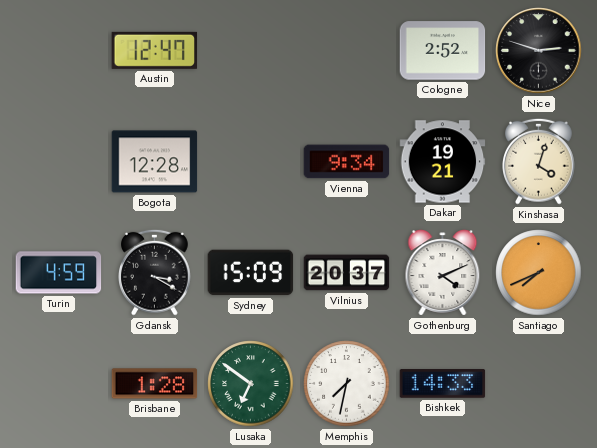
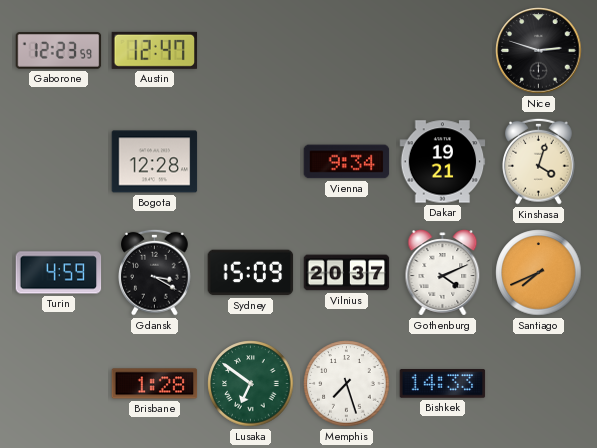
Gaborone: none -> 12:23
Cologne: 2:52 -> none
Memphis: 7:32 -> 7:27
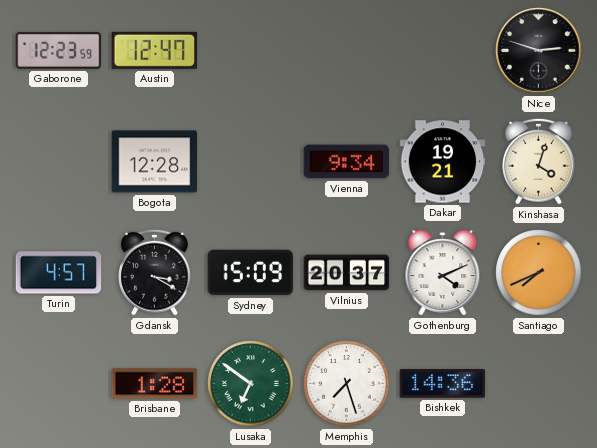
Turin: 4:59 -> 4:57
Bishkek: 14:33 -> 14:36
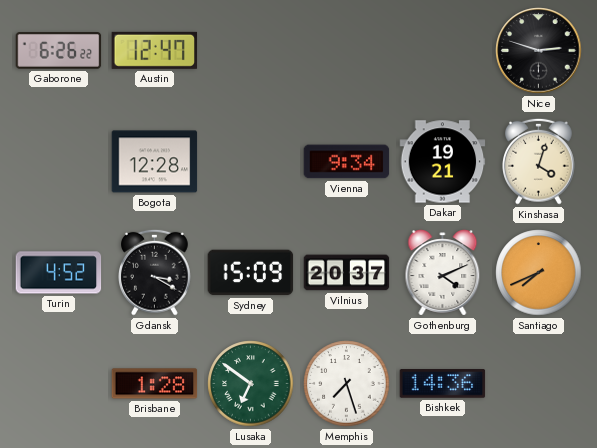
Gaborone: 12:23 -> 6:26
Turin: 4:57 -> 4:52
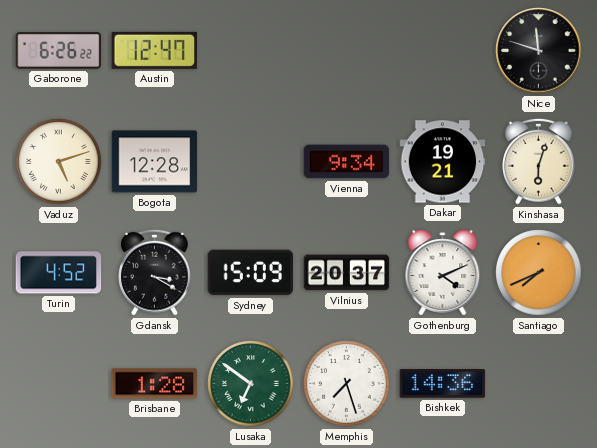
Nice: 2:48 -> 11:48
Vaduz: none -> 5:12
Kinshasa: 4:03 -> 6:03
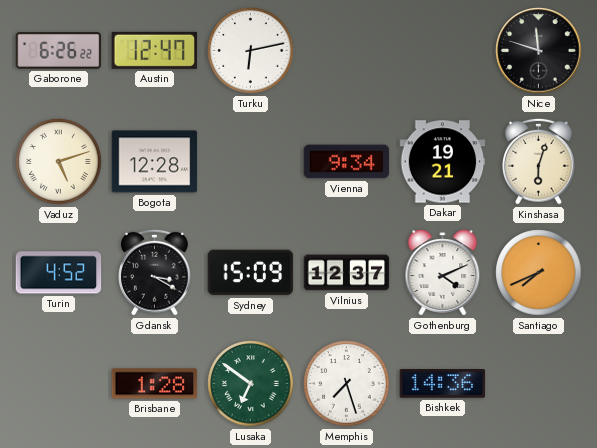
Turku: none -> 6:13
Vilnius: 20:37 -> 12:37
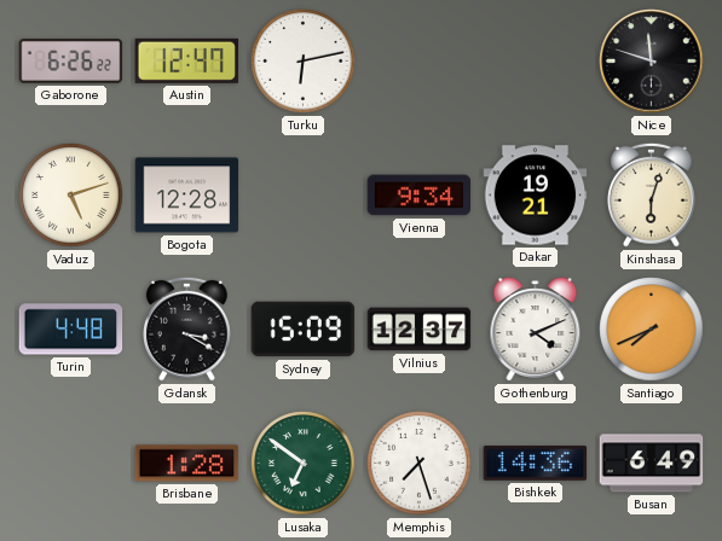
Turin: 4:52 -> 4:48
Busan: none -> 6:49
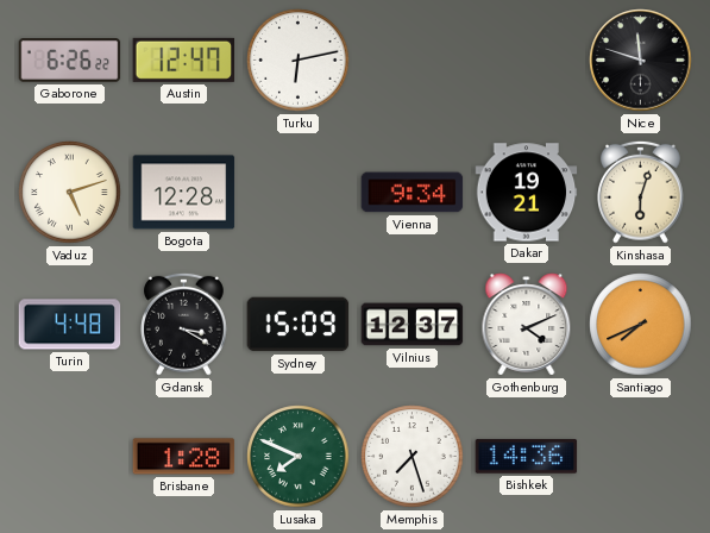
Lusaka: 6:51 -> 7:49
Busan: 6:49 -> none
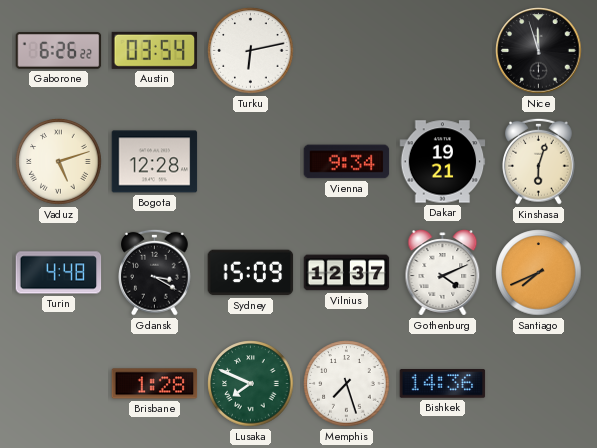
Austin: 12:47 -> 03:54
Nice: 11:48 -> 11:57
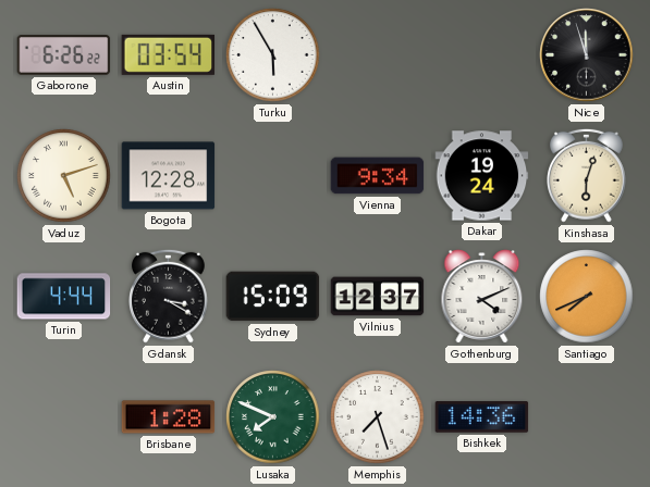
Turku: 6:13 -> 5:55
Dakar: 19:21 -> 19:24
Turin: 4:48 -> 4:44
